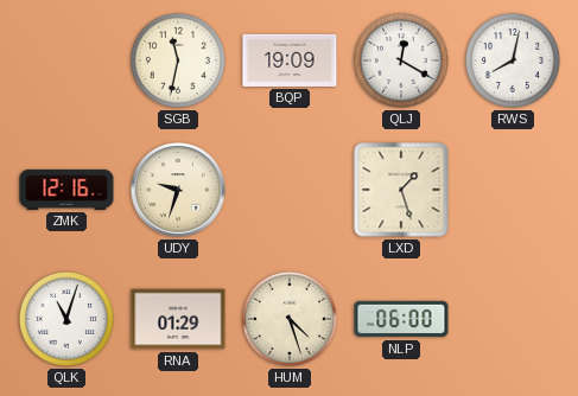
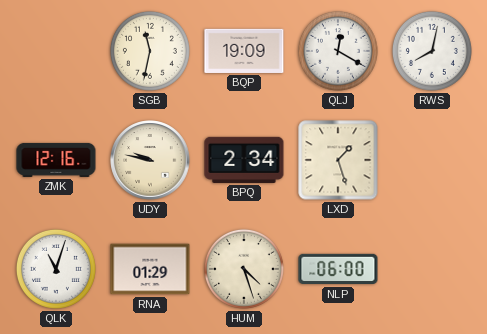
UDY: 9:33 -> 9:47
BPQ: none -> 2:34
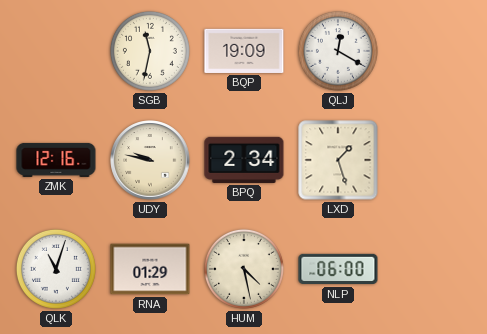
RWS: 8:02 -> none
HUM: 4:27 -> 4:28
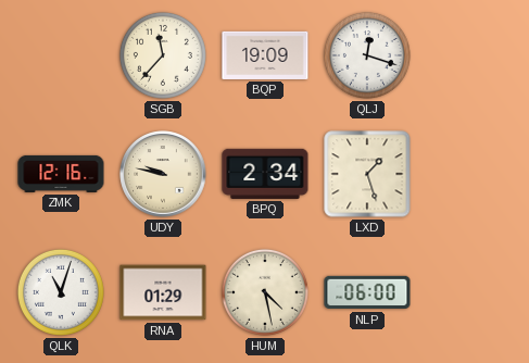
SGB: 11:32 -> 11:37
QLJ: 12:20 -> 12:18
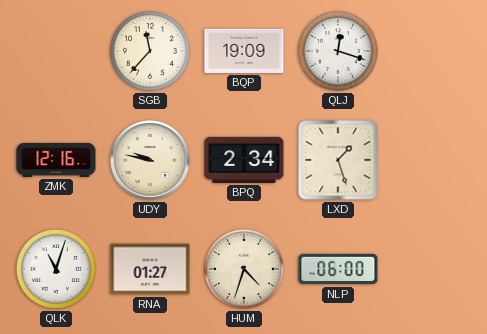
RNA: 01:29 -> 01:27
HUM: 4:28 -> 4:33
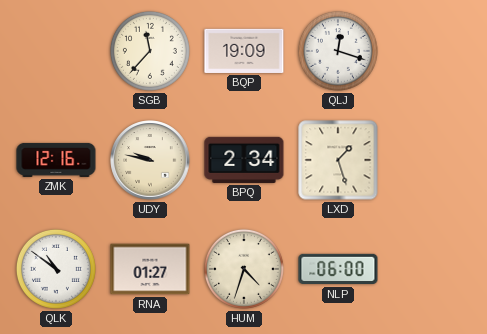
QLK: 11:03 -> 10:51
